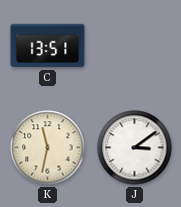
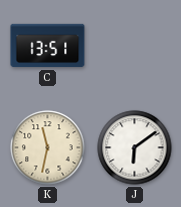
J: 3:09 -> 6:09
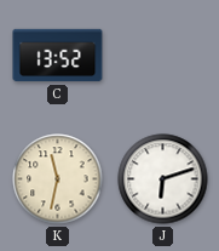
C: 13:51 -> 13:52
J: 6:09 -> 6:12
